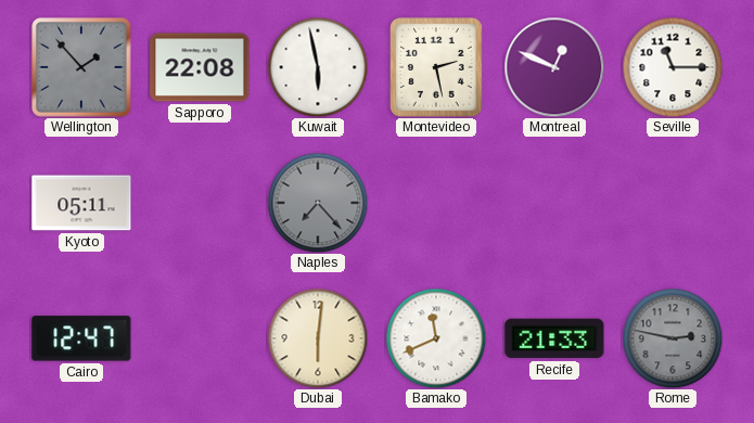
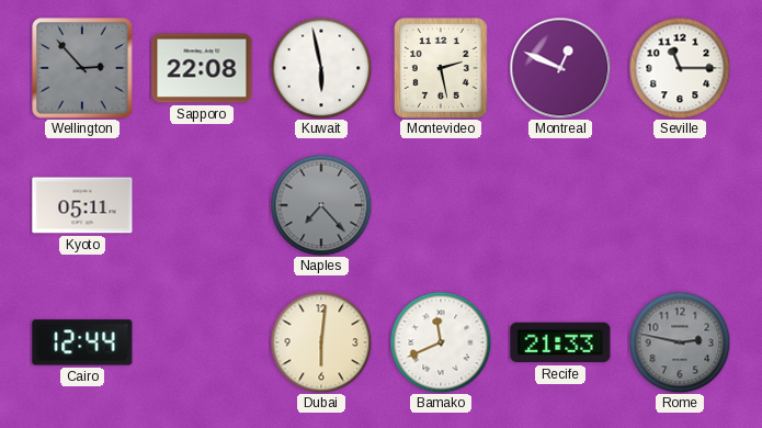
Wellington: 1:53 -> 2:53
Cairo: 12:47 -> 12:44
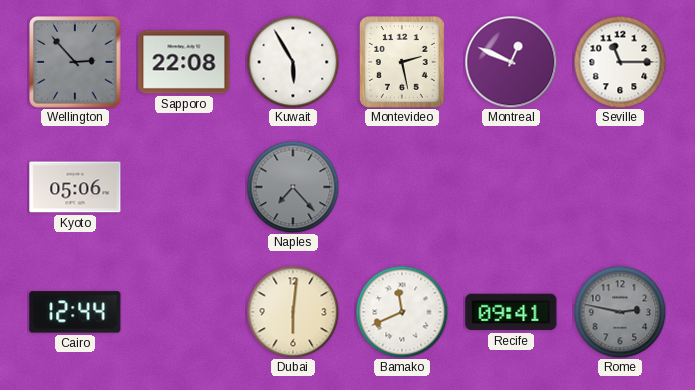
Kuwait: 5:58 -> 5:55
Kyoto: 05:11 -> 05:06
Recife: 21:33 -> 09:41
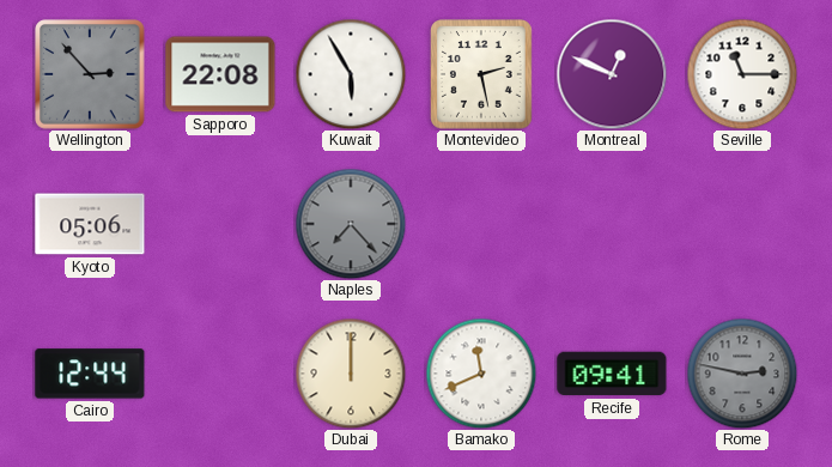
Dubai: 6:01 -> 12:00
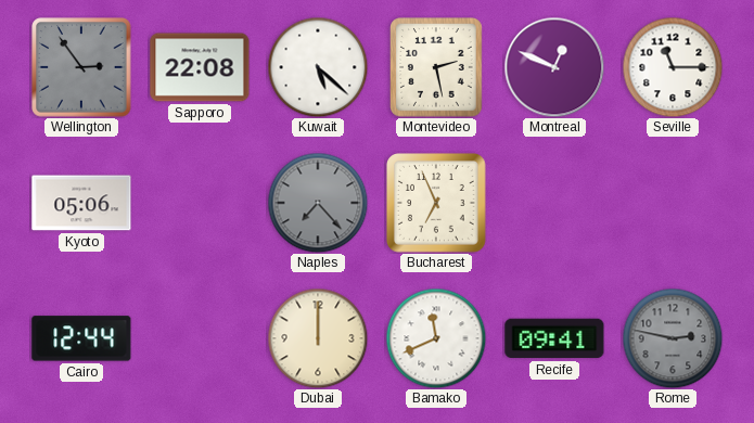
Wellington: 2:53 -> 2:54
Kuwait: 5:55 -> 5:22
Bucharest: none -> 6:56
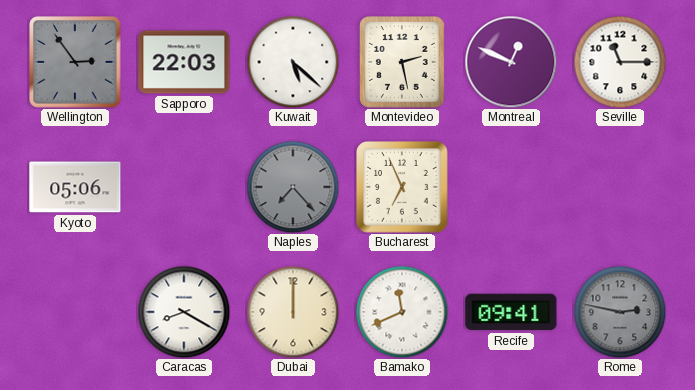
Sapporo: 22:08 -> 22:03
Cairo: 12:44 -> none
Caracas: none -> 8:20
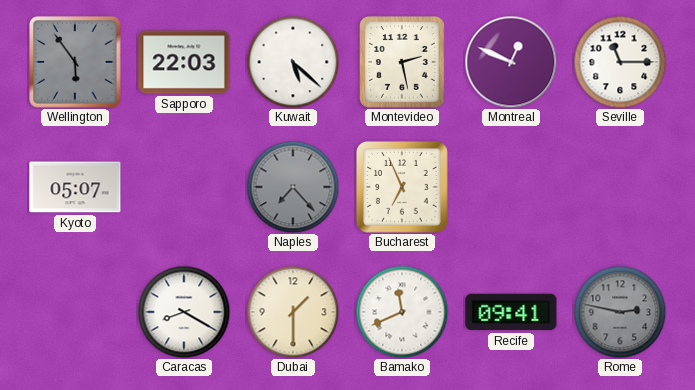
Wellington: 2:54 -> 5:54
Kyoto: 05:06 -> 05:07
Dubai: 12:00 -> 1:30
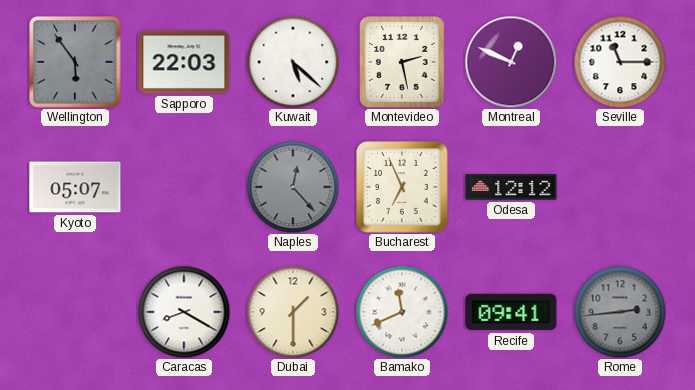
Naples: 7:23 -> 12:23
Odesa: none -> 12:12
Rome: 2:47 -> 2:44
